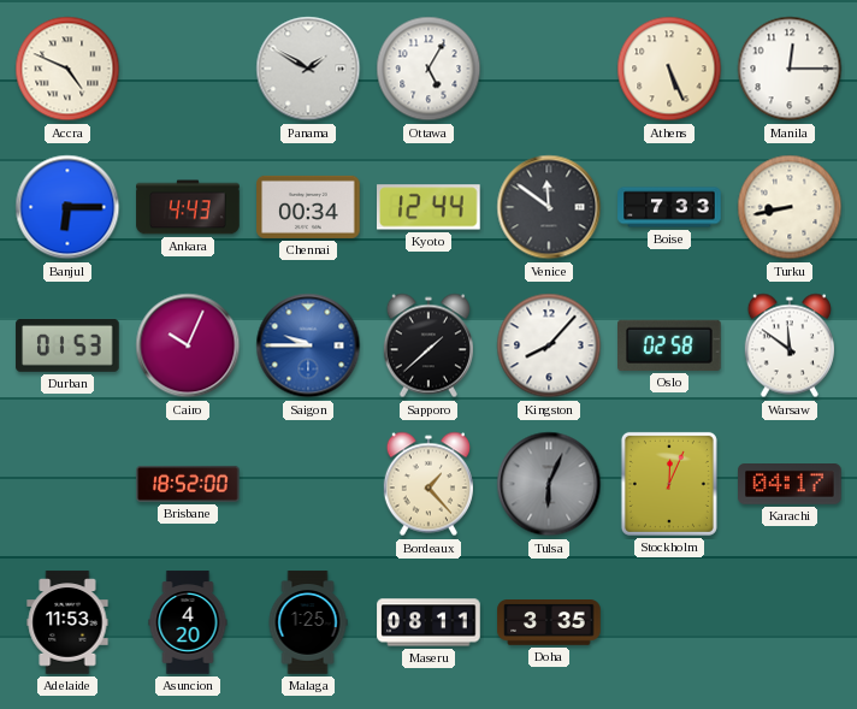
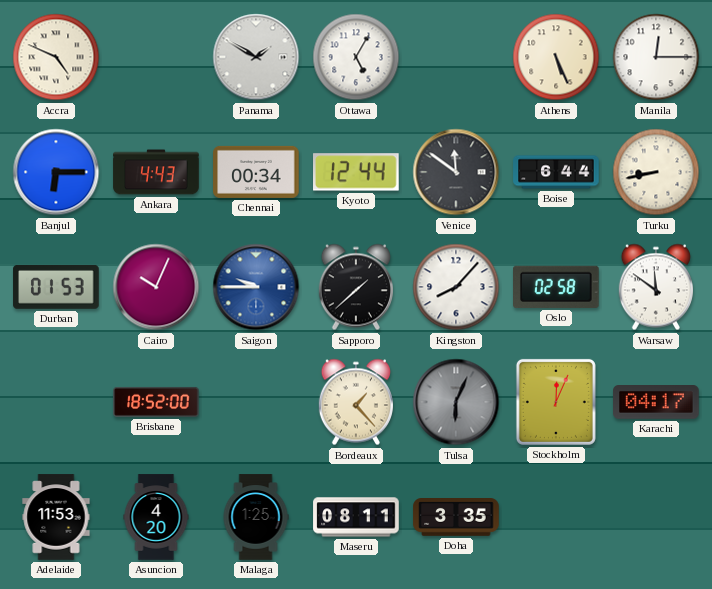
Boise: 7:33 -> 6:44
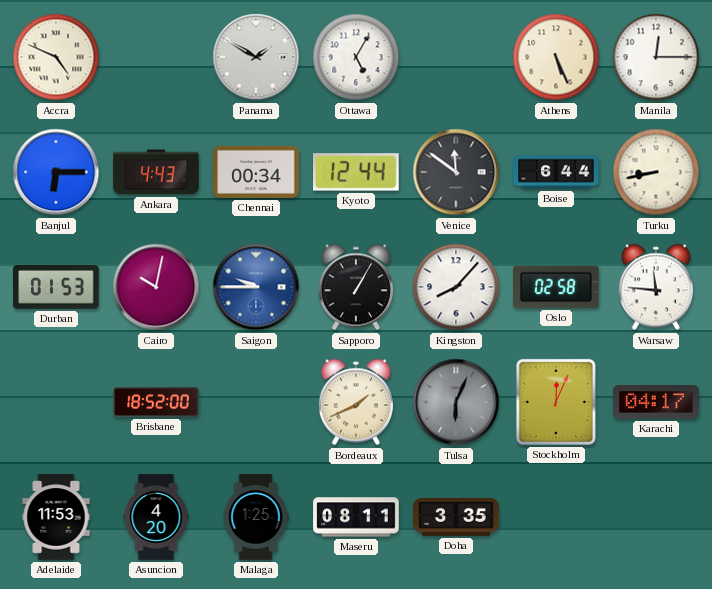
Cairo: 10:04 -> 10:02
Sapporo: 1:38 -> 1:05
Warsaw: 11:51 -> 11:46
Bordeaux: 1:23 -> 1:41
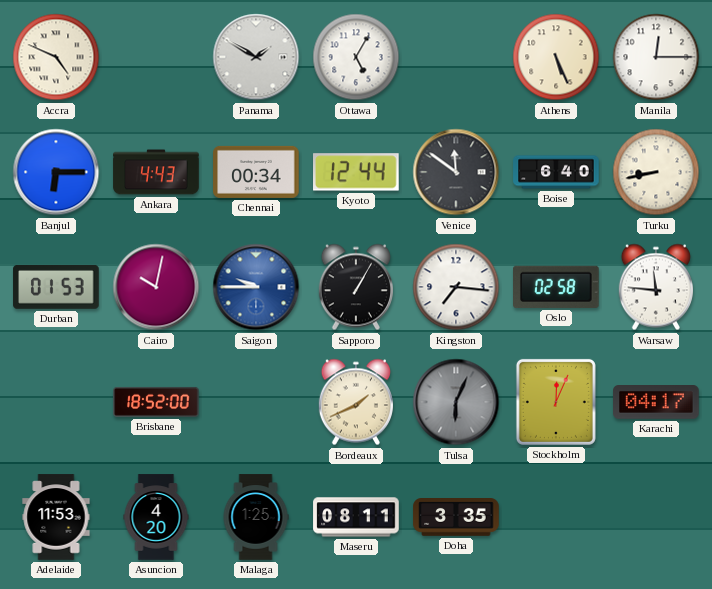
Boise: 6:44 -> 6:40
Kingston: 8:07 -> 7:16
